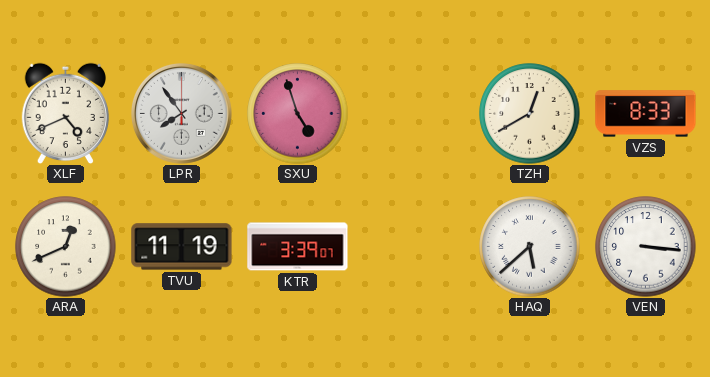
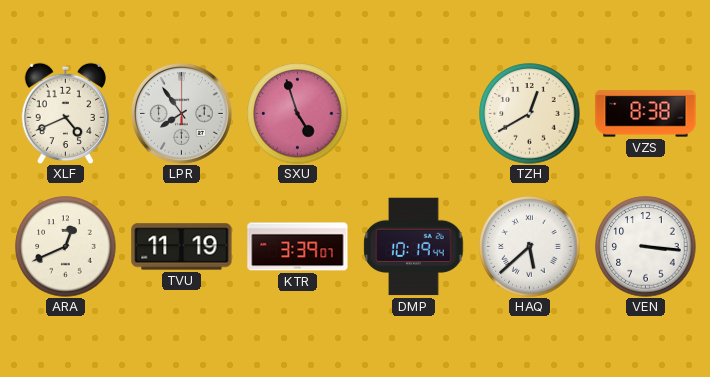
VZS: 8:33 -> 8:38
DMP: none -> 10:19
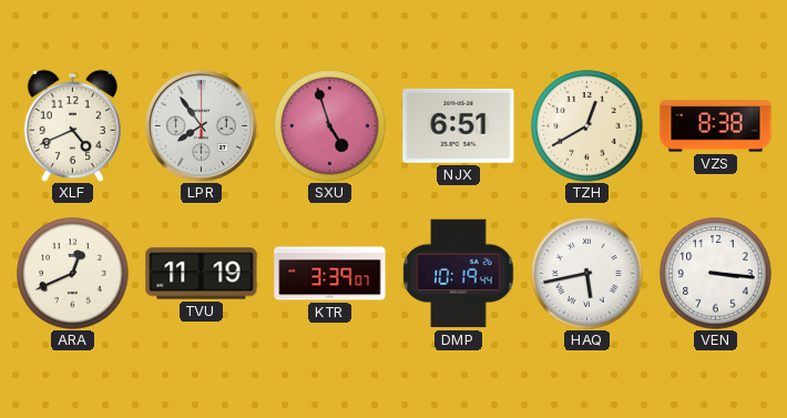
NJX: none -> 6:51
HAQ: 5:38 -> 5:43
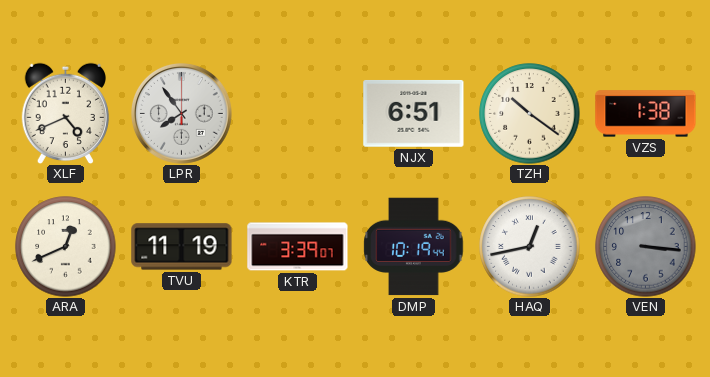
SXU: 4:57 -> none
TZH: 12:40 -> 10:21
VZS: 8:38 -> 1:38
HAQ: 5:43 -> 12:43
VEN dial: white -> grey
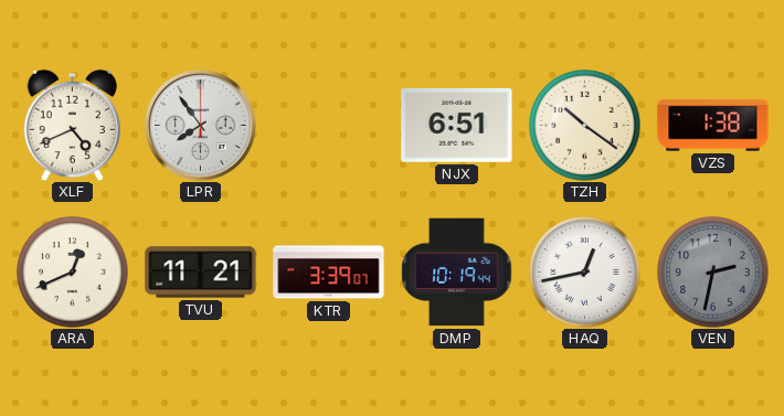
TVU: 11:19 -> 11:21
VEN: 3:16 -> 2:32
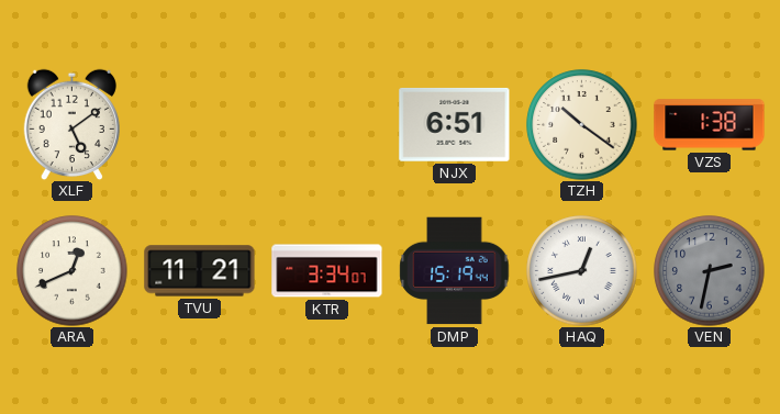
XLF: 4:41 -> 5:09
LPR: 7:54 -> none
KTR: 3:39 -> 3:34
DMP: 10:19 -> 15:19
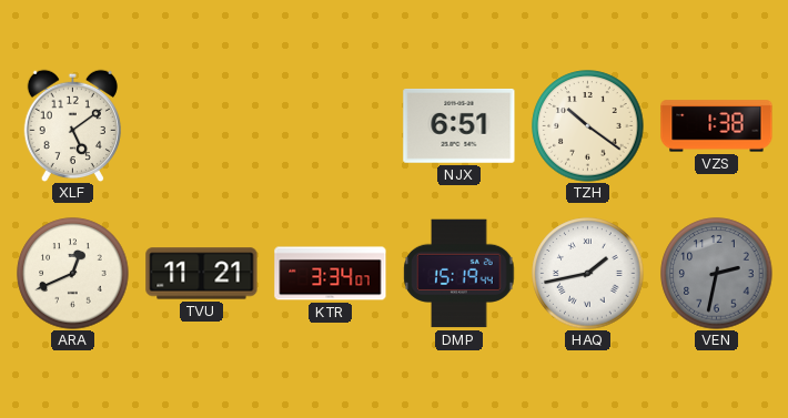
HAQ: 12:43 -> 1:43
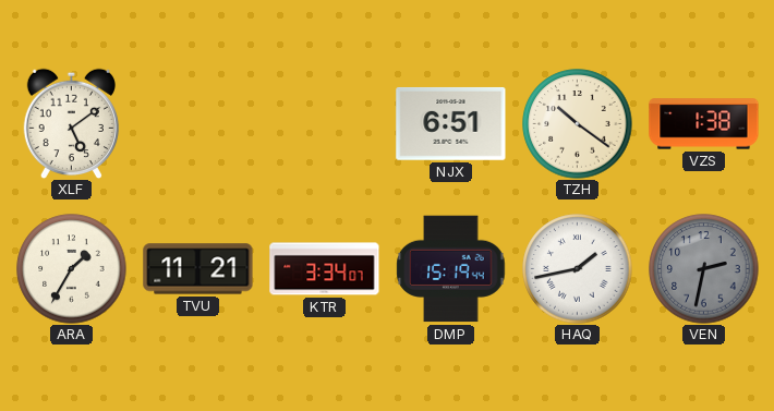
ARA: 12:41 -> 1:35
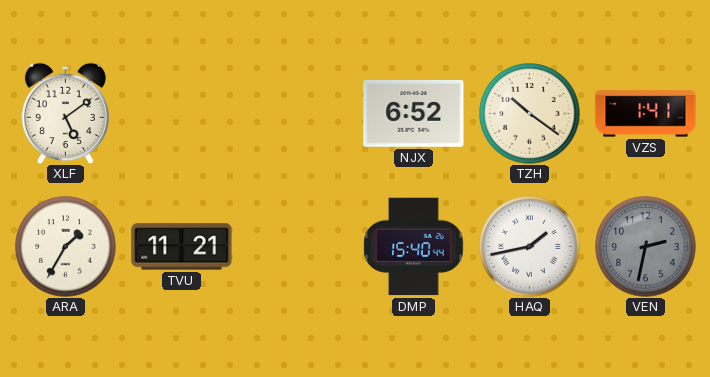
NJX: 6:51 -> 6:52
VZS: 1:38 -> 1:41
KTR: 3:34 -> none
DMP: 15:19 -> 15:40
